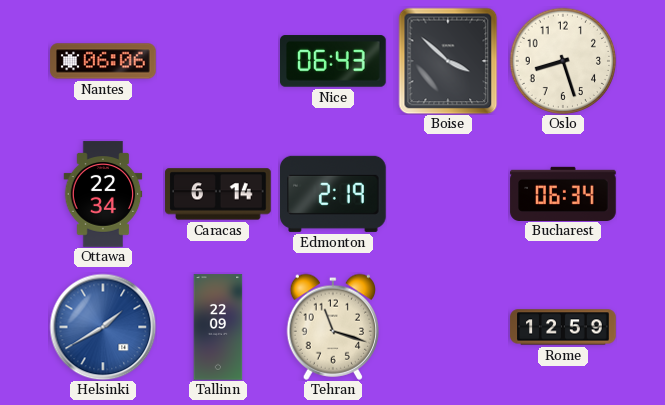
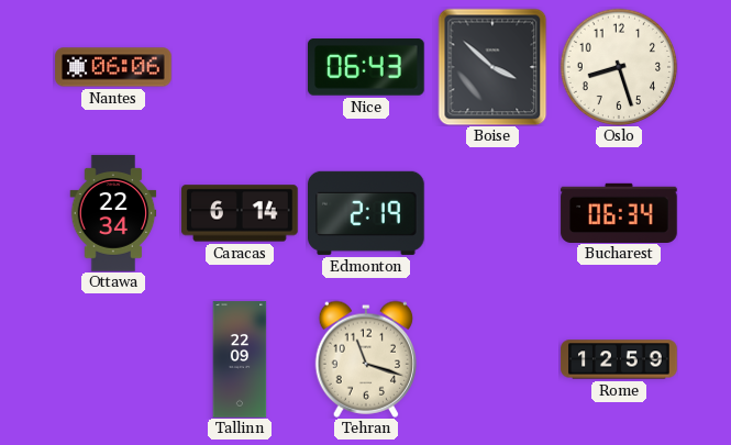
Helsinki: 1:40 -> none
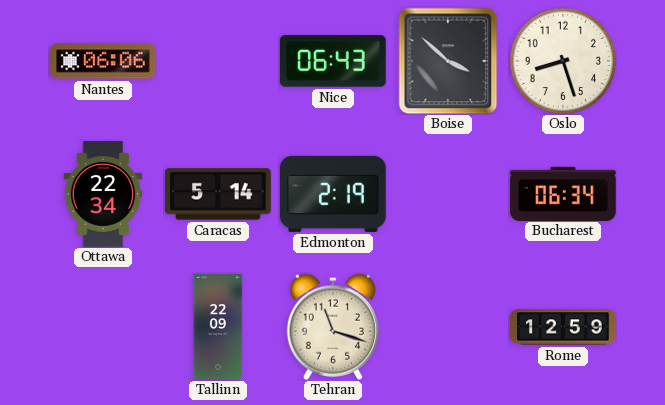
Caracas: 6:14 -> 5:14
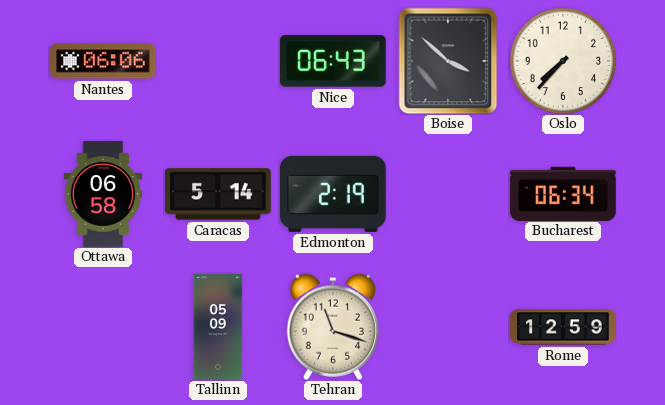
Oslo: 8:27 -> 7:37
Ottawa: 22:34 -> 06:58
Tallinn: 22:09 -> 05:09
